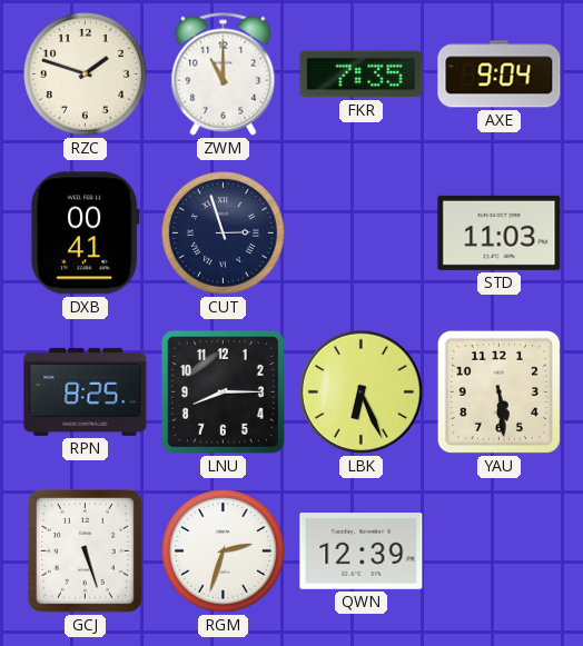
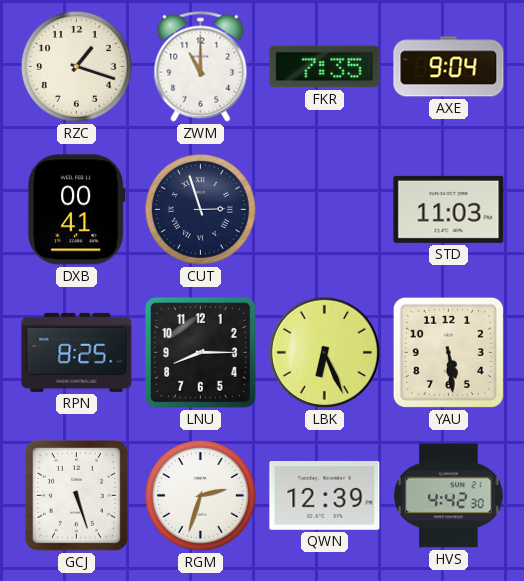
RZC: 1:48 -> 1:18
HVS: none -> 4:42
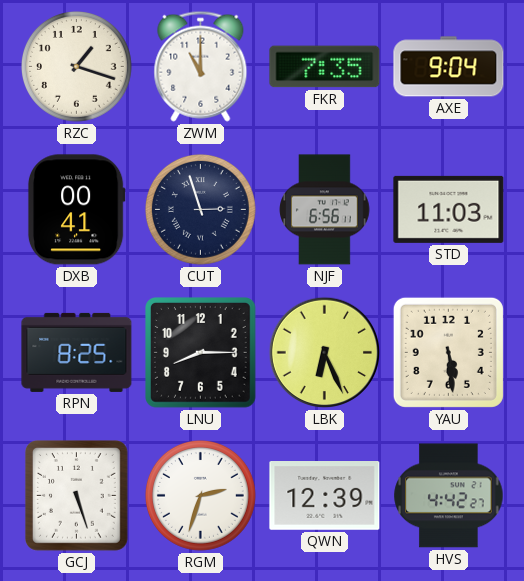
NJF: none -> 6:56
HVS: 4:42:30 -> 4:42:27
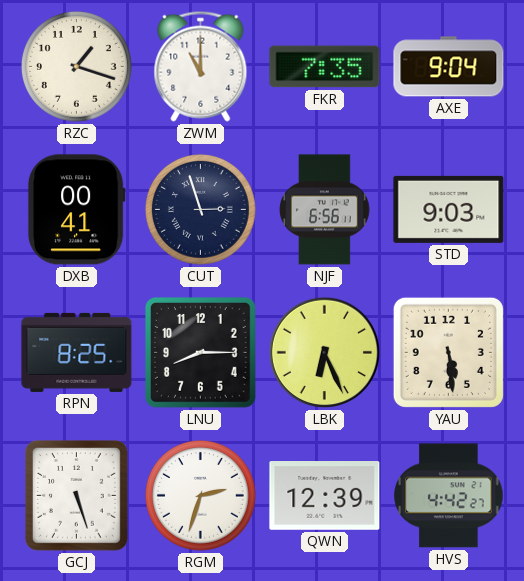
STD: 11:03 -> 9:03
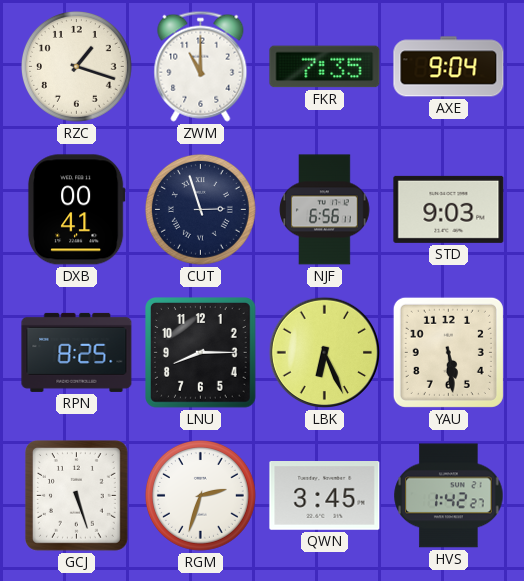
QWN: 12:39 -> 3:45
HVS: 4:42 -> 1:42
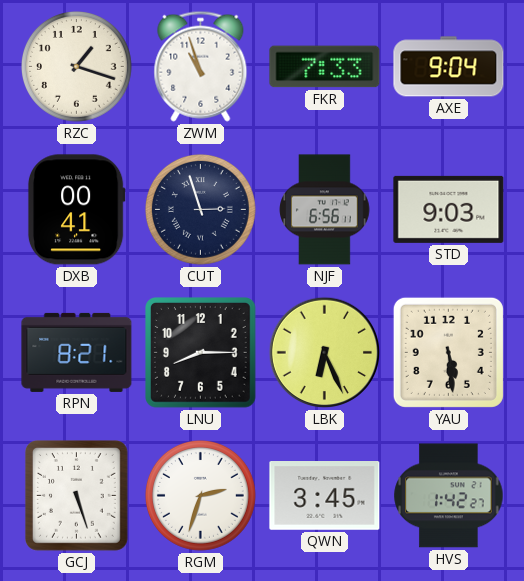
ZWM: 11:00 -> 10:57
FKR: 7:35 -> 7:33
RPN: 8:25 -> 8:21
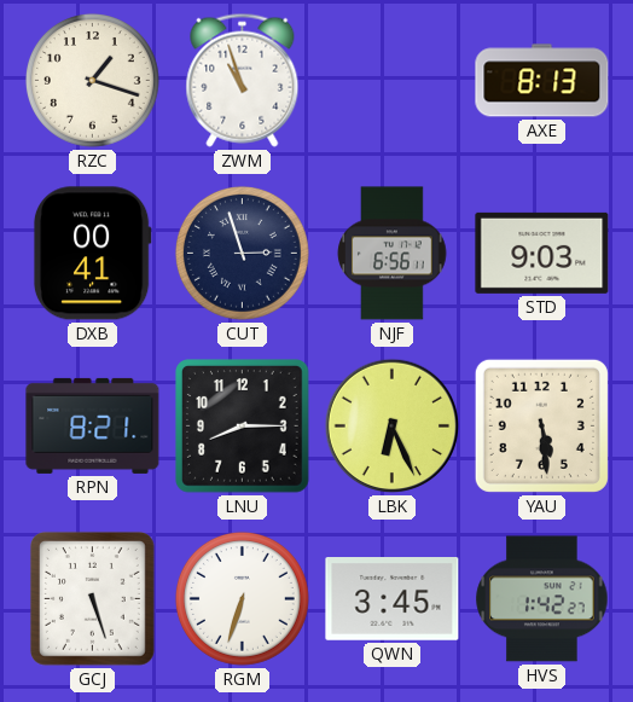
FKR: 7:33 -> none
AXE: 9:04 -> 8:13
RGM: 2:33 -> 6:33
